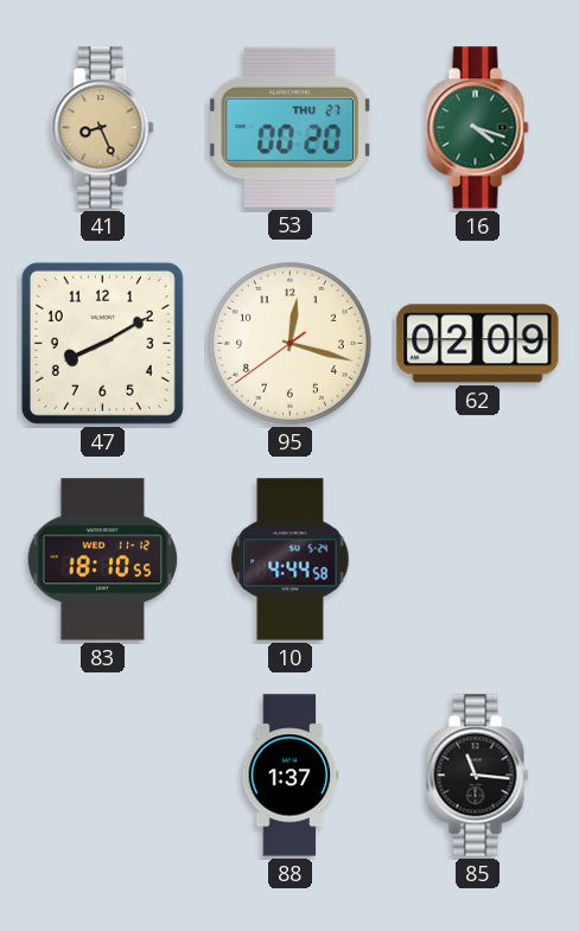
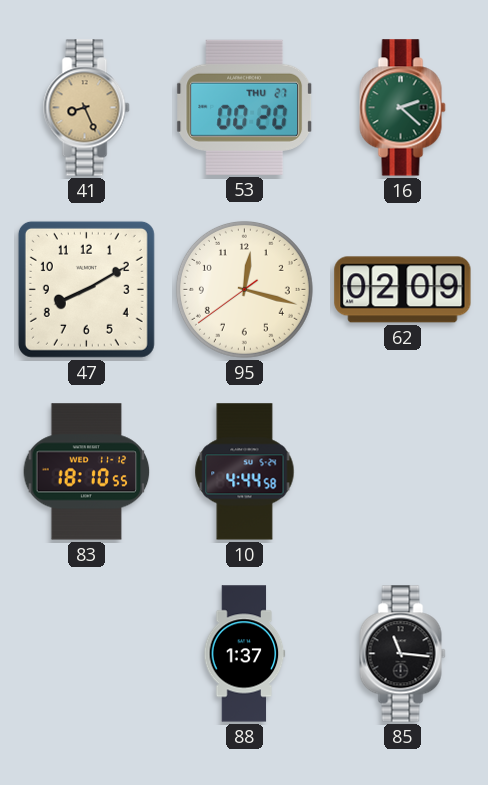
16: 4:18 -> 2:22
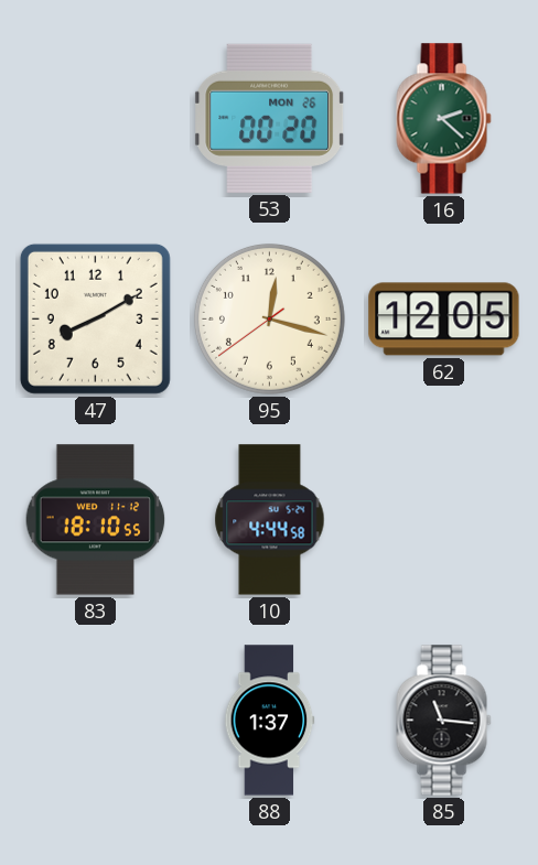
41: 8:26 -> none
53 date: THU 27 -> MON 26
62: 02:09 -> 12:05
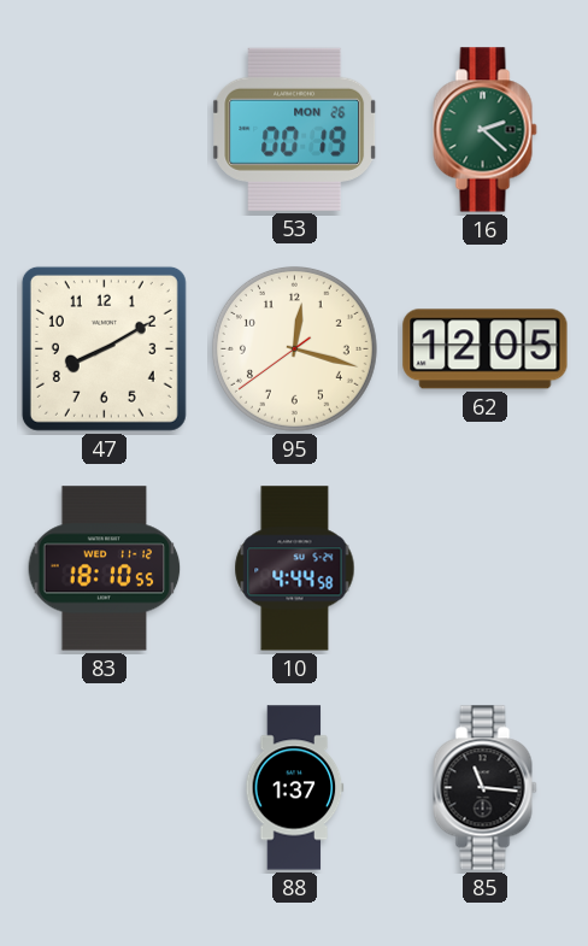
53: 00:20 -> 00:19
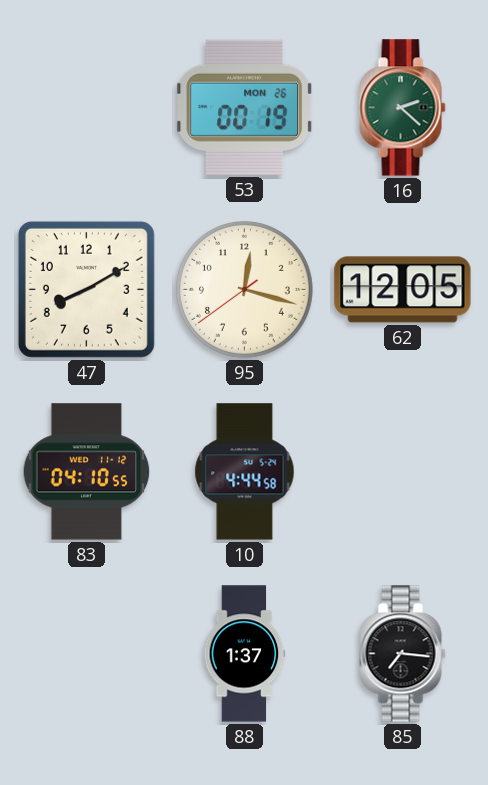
83: 18:10 -> 04:10
85: 11:16 -> 7:16
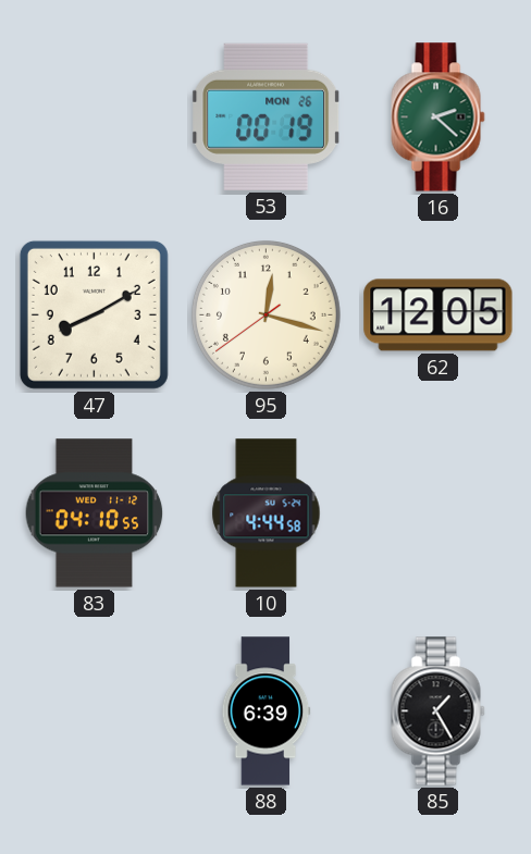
88: 1:37 -> 6:39
85: 7:16 -> 1:25
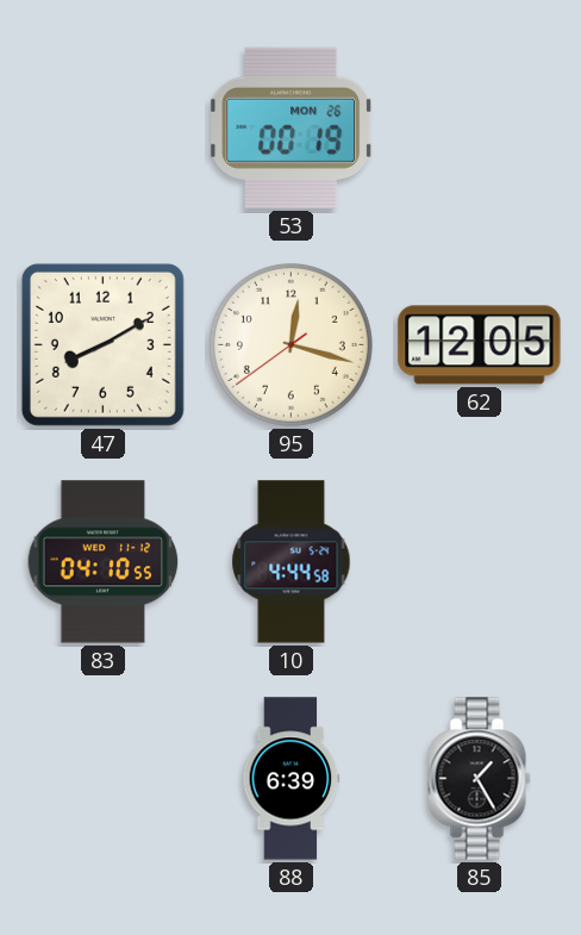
16: 2:22 -> none
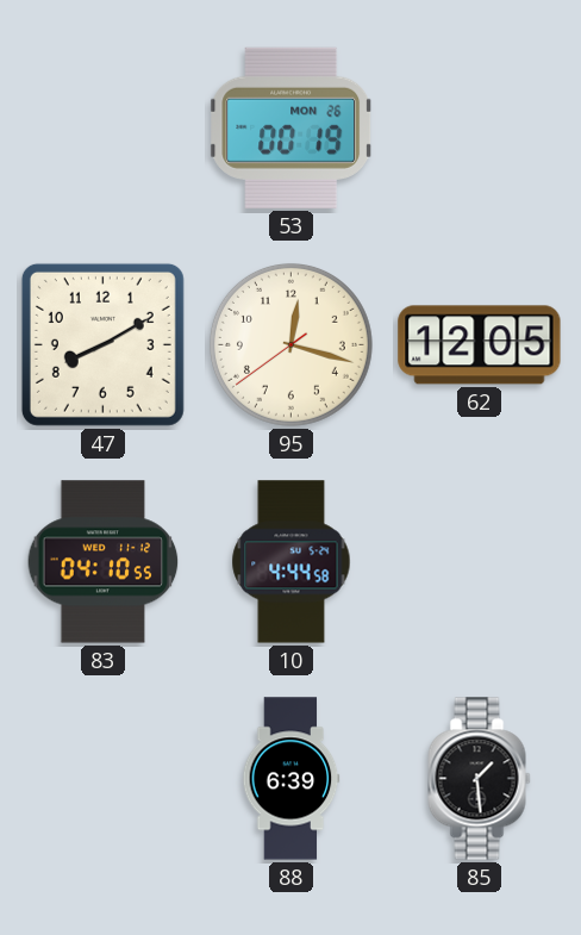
85: 1:25 -> 1:29
